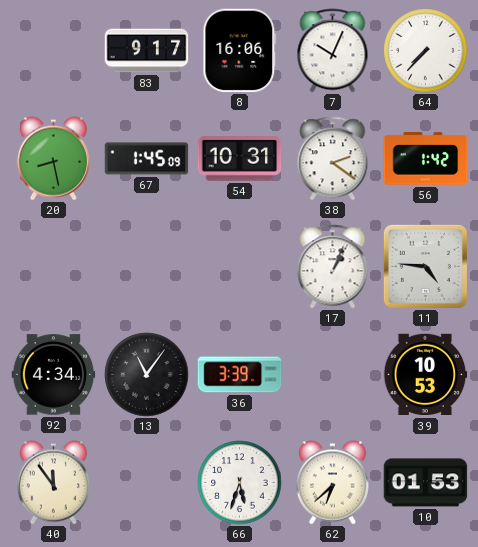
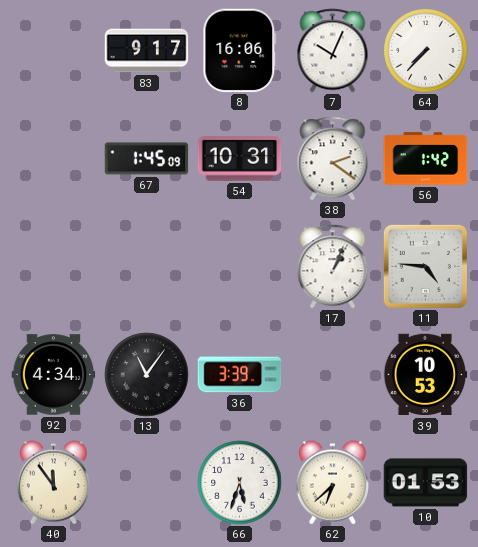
20: 8:28 -> none
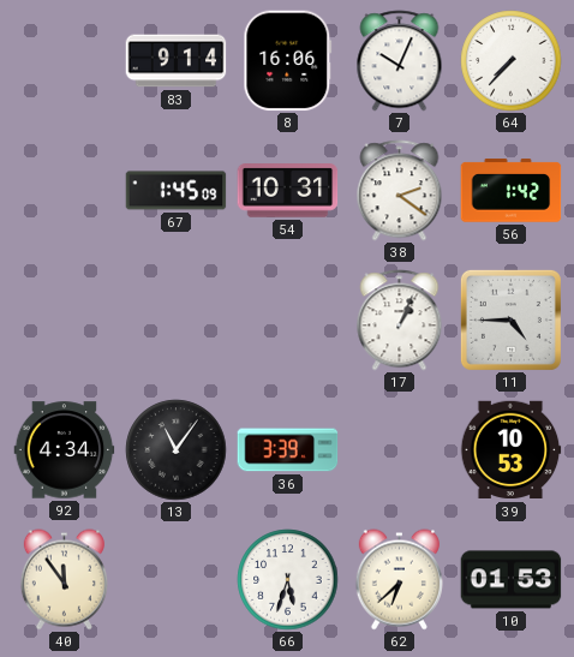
83: 9:17 -> 9:14
11: 4:46 -> 4:45
